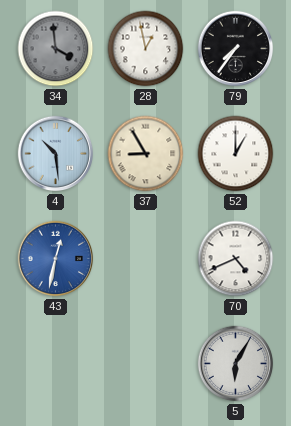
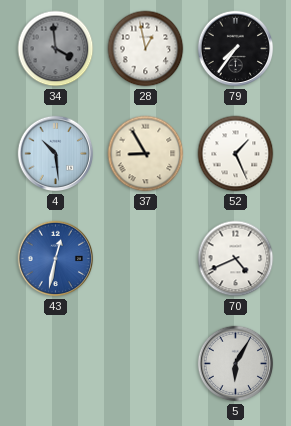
52: 1:00 -> 1:26
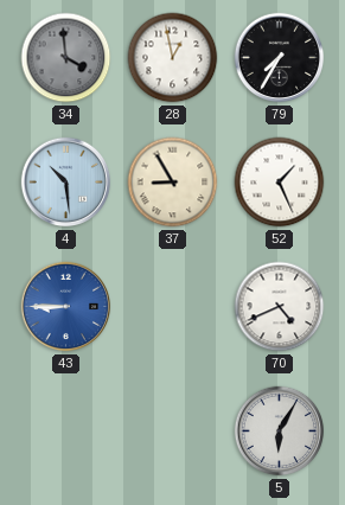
79: 7:36 -> 7:35
43: 12:32 -> 8:45
